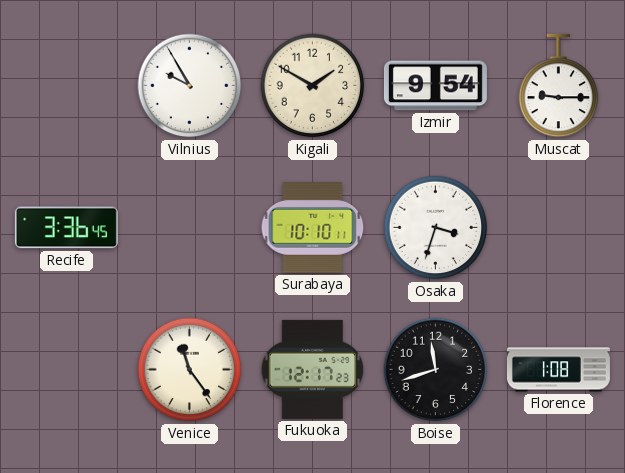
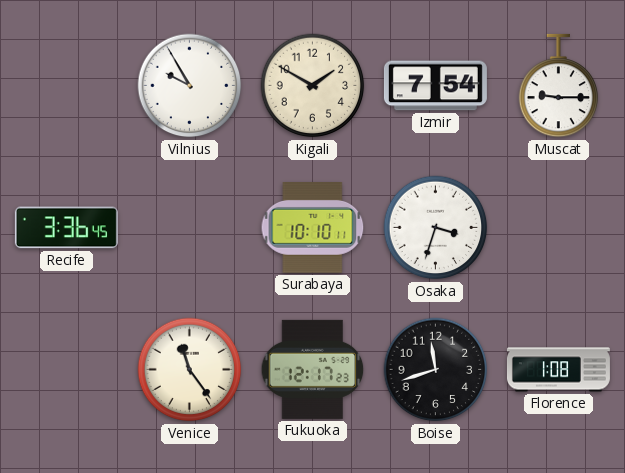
Izmir: 9:54 -> 7:54
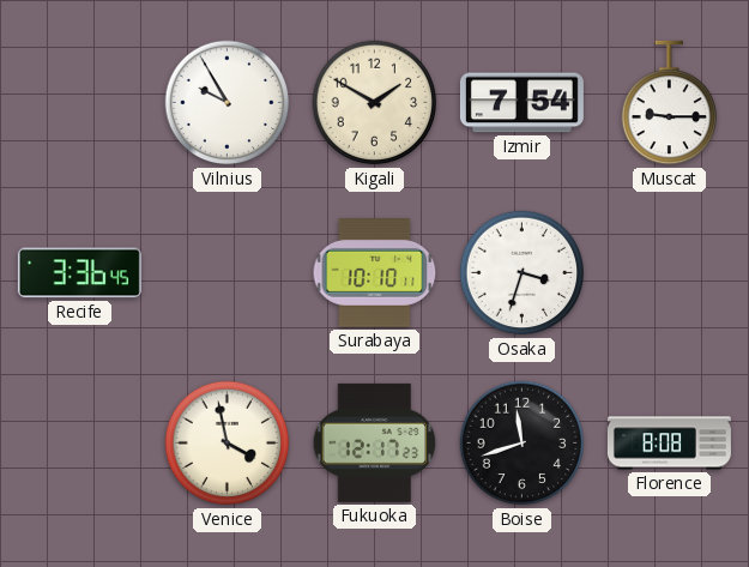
Venice: 11:24 -> 3:58
Florence: 1:08 -> 8:08
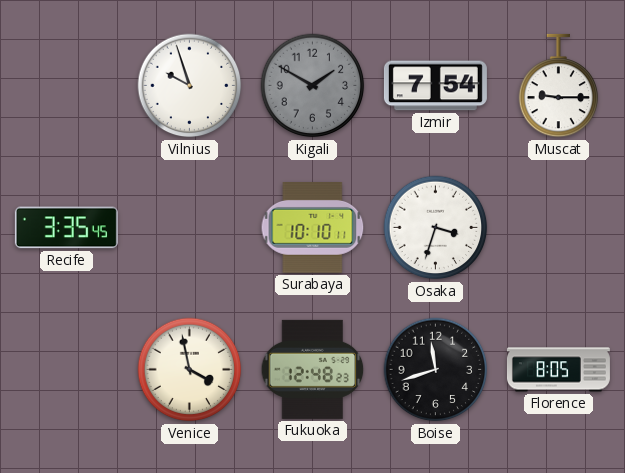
Vilnius: 9:55 -> 9:57
Kigali dial: cream -> grey
Recife: 3:36 -> 3:35
Fukuoka: 12:17 -> 12:48
Florence: 8:08 -> 8:05
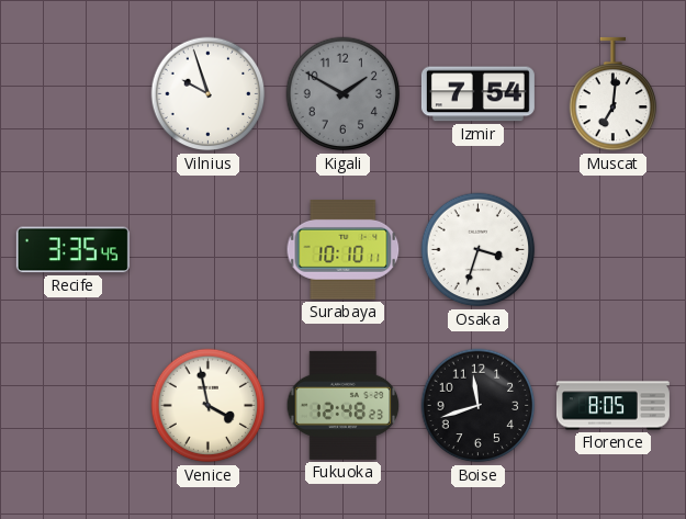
Muscat: 9:15 -> 7:01
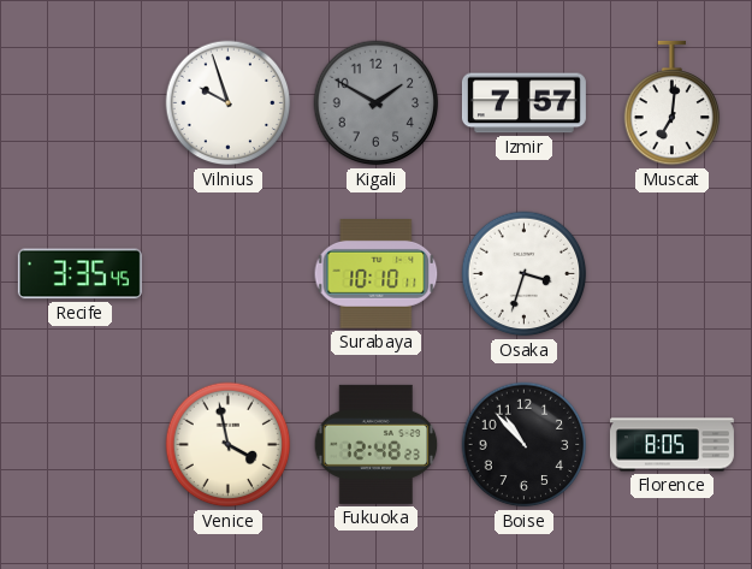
Izmir: 7:54 -> 7:57
Boise: 11:42 -> 10:53
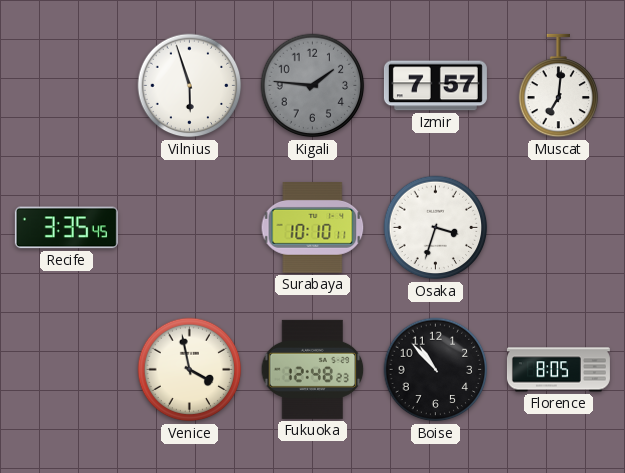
Vilnius: 9:57 -> 5:57
Kigali: 1:50 -> 1:46
